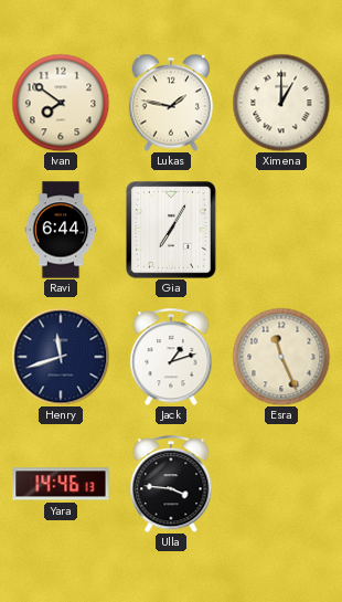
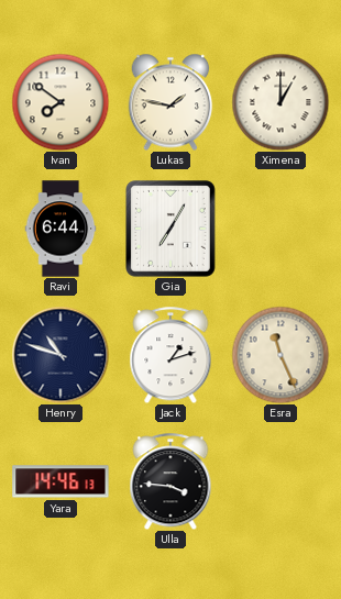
Henry: 11:42 -> 10:48
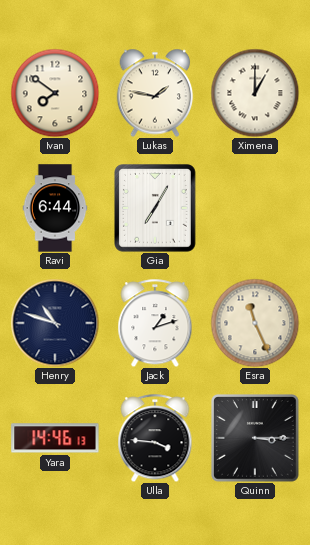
Quinn: none -> 3:15
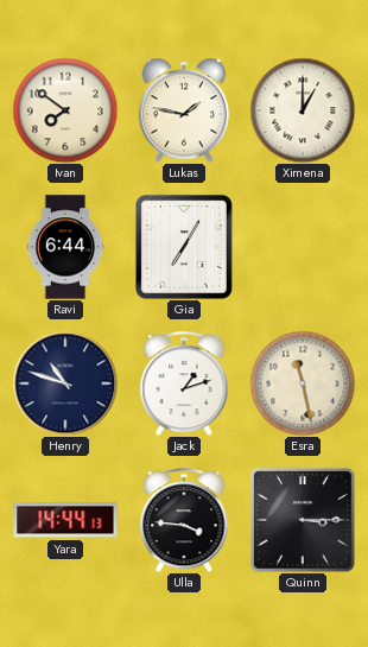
Esra: 11:26 -> 11:28
Yara: 14:46 -> 14:44
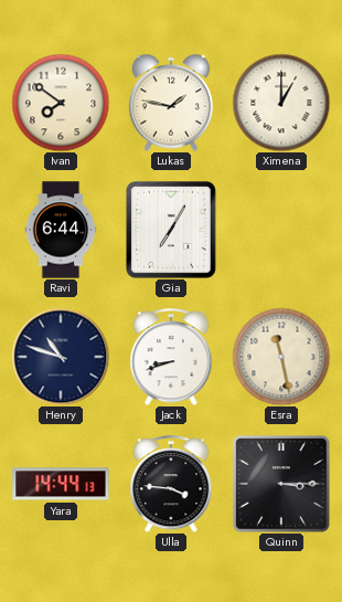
Jack: 1:12 -> 8:42
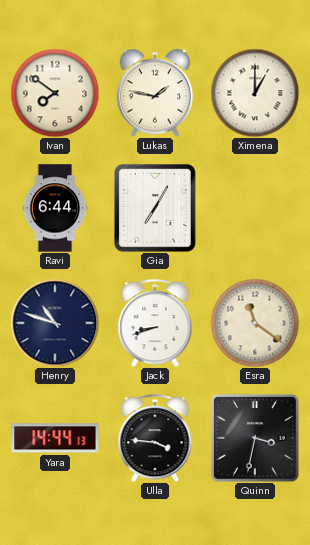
Esra: 11:28 -> 11:21
Quinn: 3:15 -> 3:32
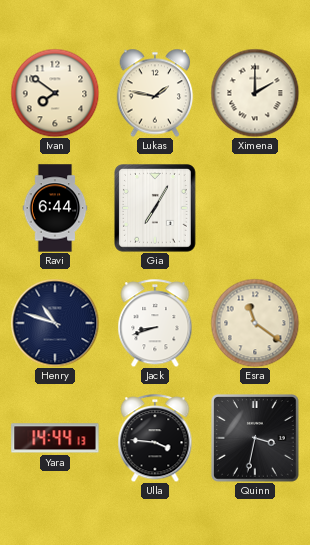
Ximena: 1:00 -> 2:00
